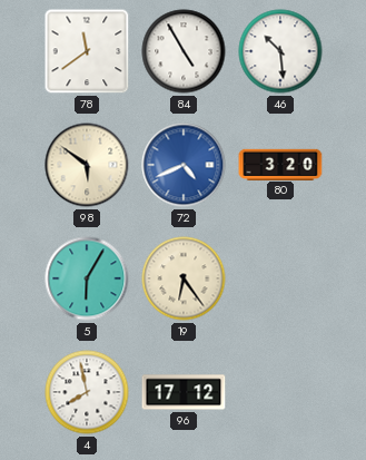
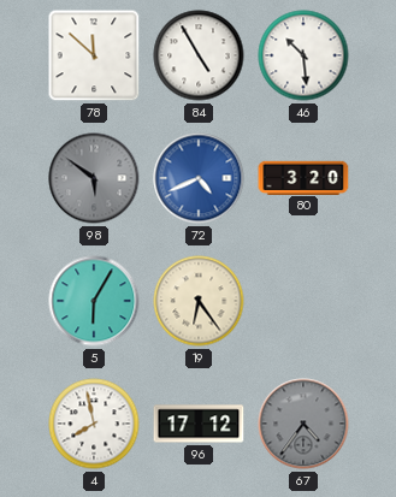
78: 11:39 -> 11:52
98 dial: cream -> grey
67: none -> 4:36
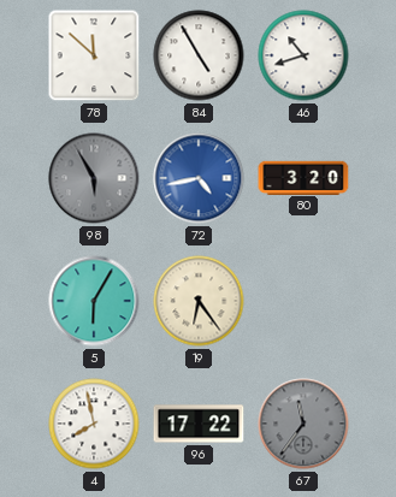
46: 10:29 -> 10:42
98: 5:51 -> 5:55
72: 4:41 -> 4:43
96: 17:12 -> 17:22
67: 4:36 -> 11:36
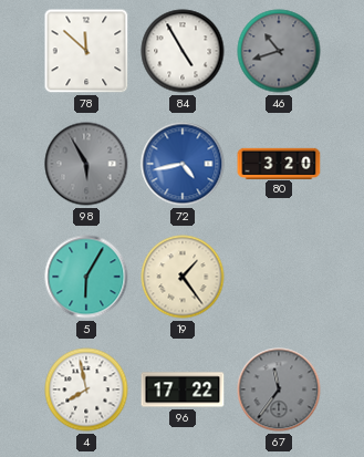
46 dial: white -> grey
19: 6:24 -> 1:24
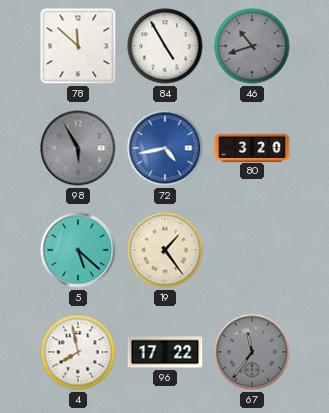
5: 6:05 -> 5:22
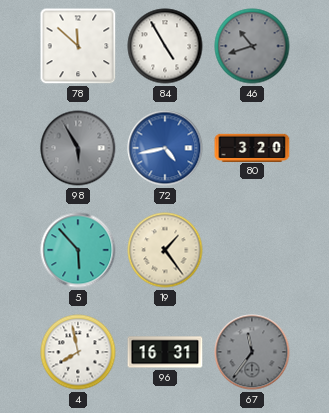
5: 5:22 -> 5:53
96: 17:22 -> 16:31
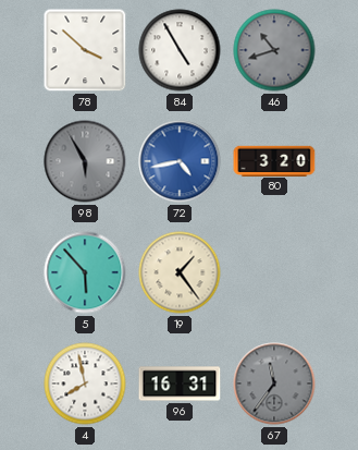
78: 11:52 -> 3:52
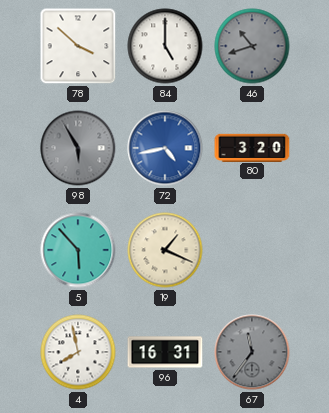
84: 4:55 -> 5:00
19: 1:24 -> 1:19
